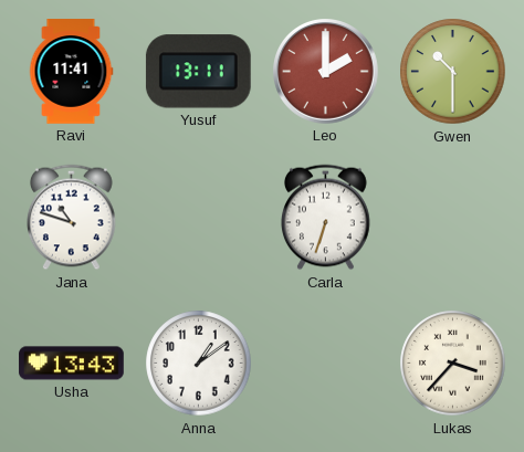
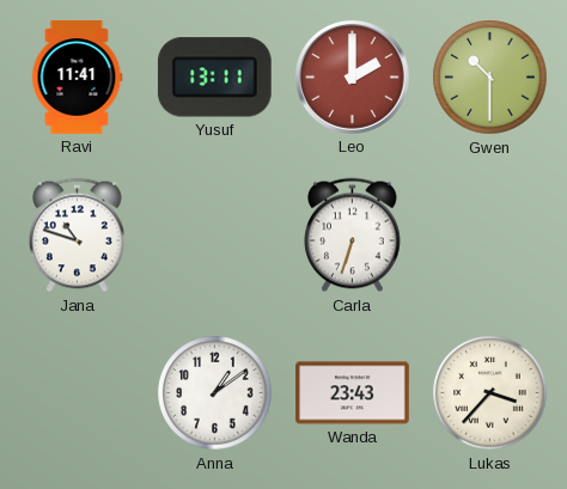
Usha: 13:43 -> none
Wanda: none -> 23:43
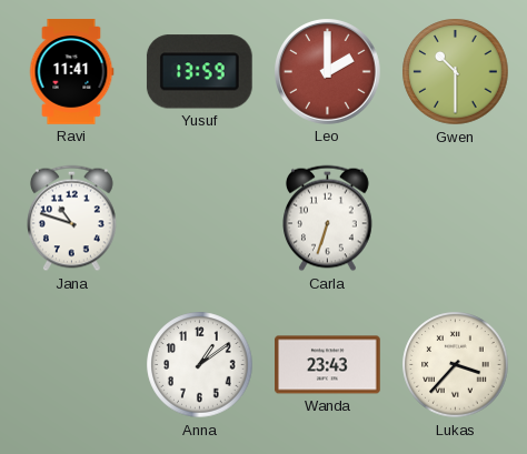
Yusuf: 13:11 -> 13:59
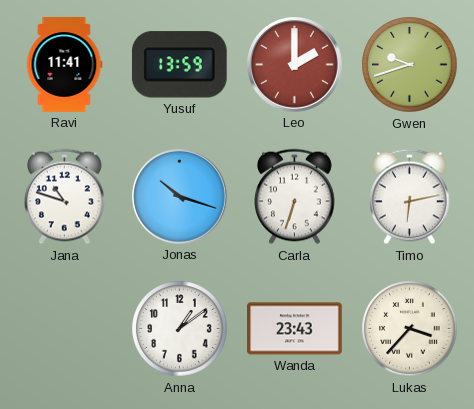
Gwen: 10:30 -> 9:42
Jonas: none -> 10:18
Timo: none -> 6:13
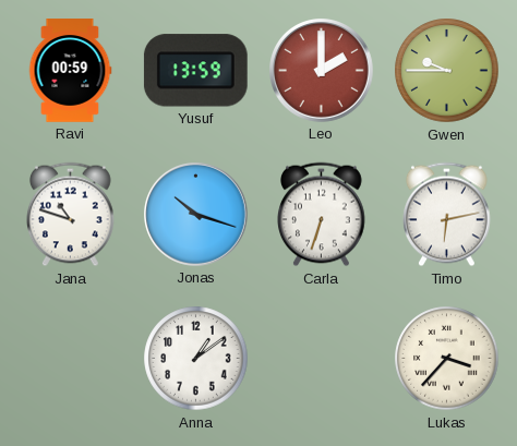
Ravi: 11:41 -> 00:59
Gwen: 9:42 -> 9:45
Wanda: 23:43 -> none
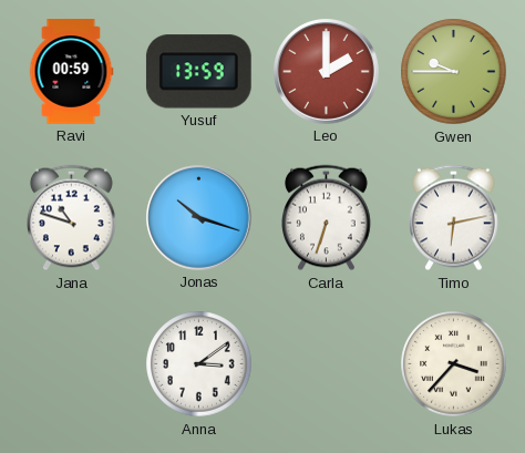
Anna: 1:09 -> 3:09
